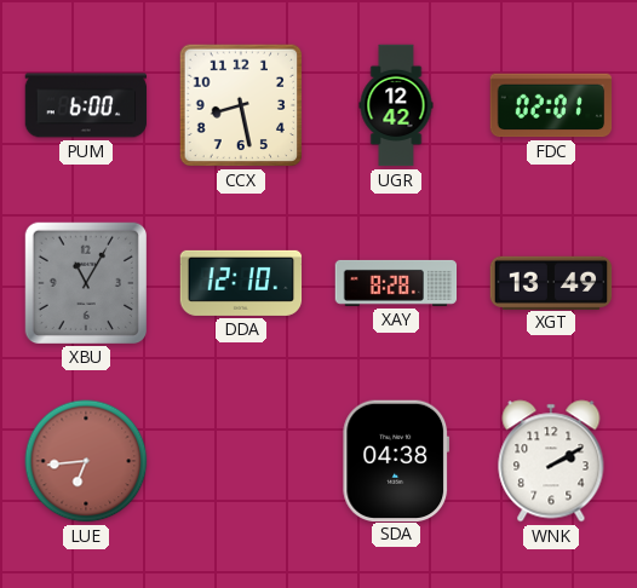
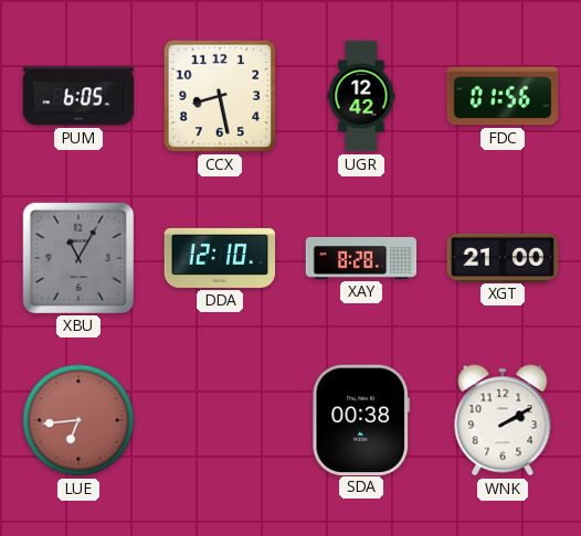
PUM: 6:00 -> 6:05
FDC: 02:01 -> 01:56
XGT: 13:49 -> 21:00
SDA: 04:38 -> 00:38
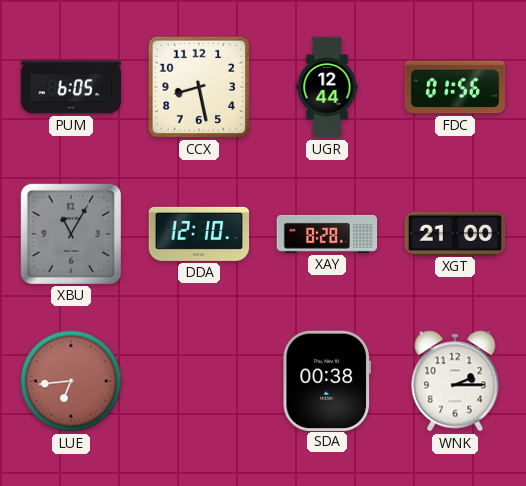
UGR: 12:42 -> 12:44
WNK: 2:10 -> 2:15
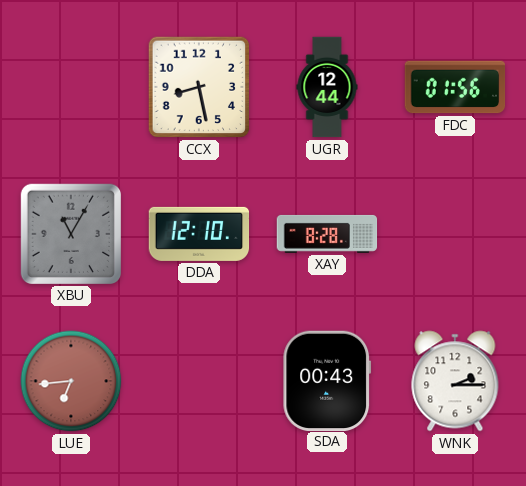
PUM: 6:05 -> none
XGT: 21:00 -> none
SDA: 00:38 -> 00:43
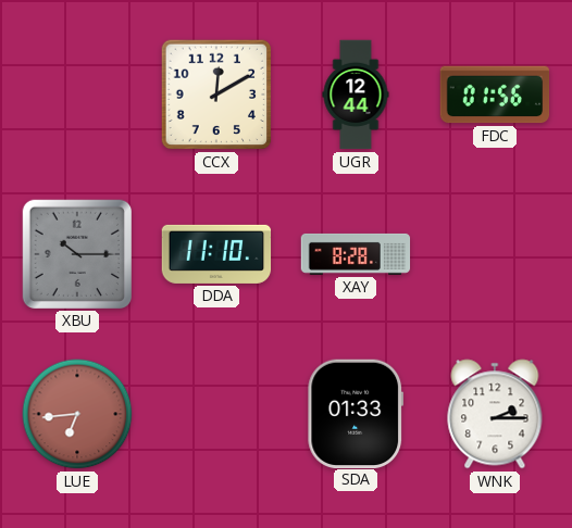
CCX: 8:28 -> 12:10
XBU: 11:05 -> 10:15
DDA: 12:10 -> 11:10
SDA: 00:43 -> 01:33
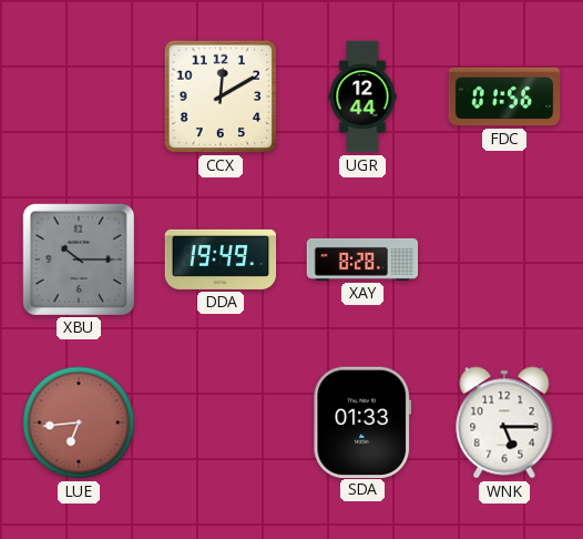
DDA: 11:10 -> 19:49
WNK: 2:15 -> 5:15
